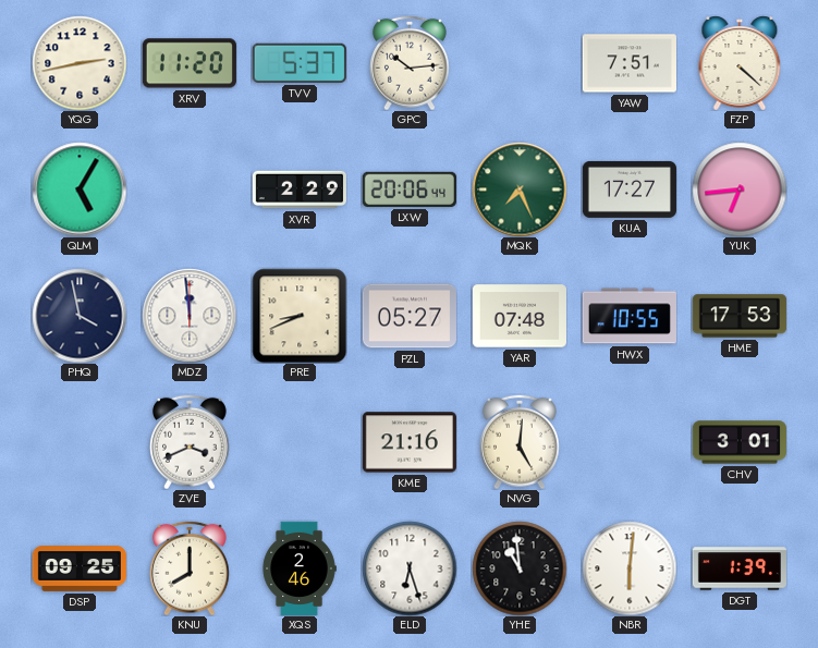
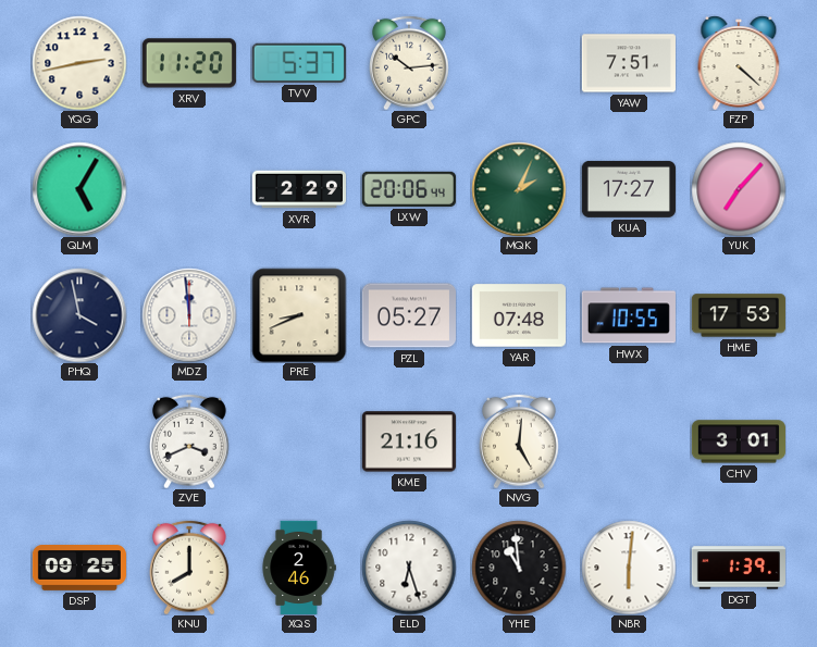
MQK: 7:26 -> 2:04
YUK: 6:44 -> 7:07
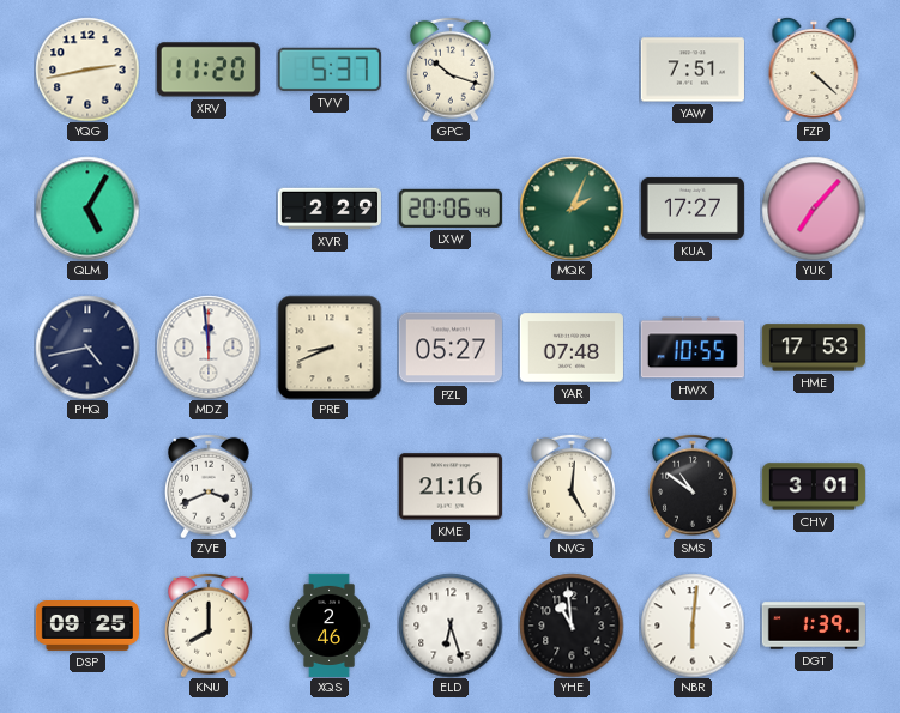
GPC: 10:14 -> 10:18
PHQ: 3:58 -> 4:43
SMS: none -> 10:51
